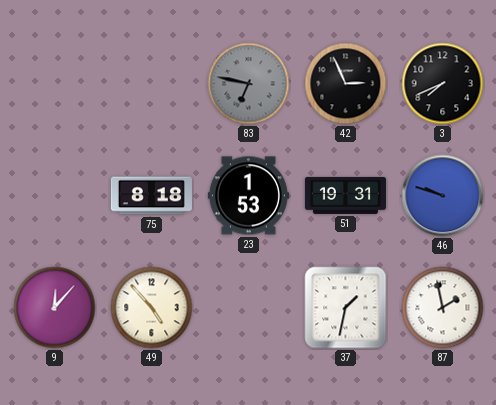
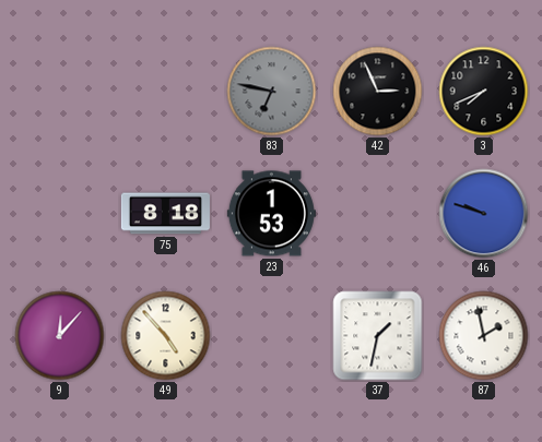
51: 19:31 -> none
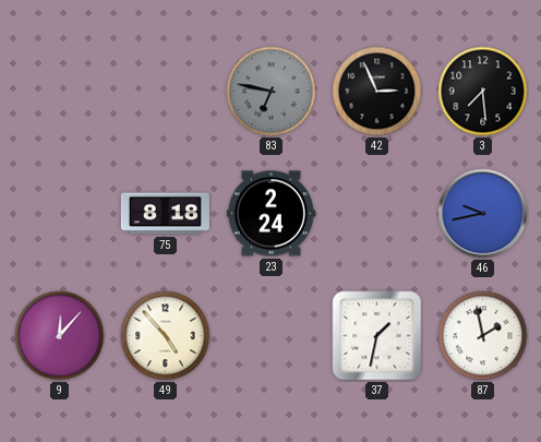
3: 7:41 -> 7:29
23: 1:53 -> 2:24
46: 9:48 -> 9:43
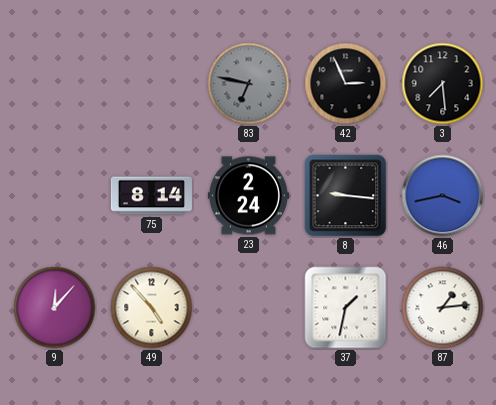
75: 8:18 -> 8:14
8: none -> 9:16
46: 9:43 -> 3:43
87: 1:58 -> 1:14
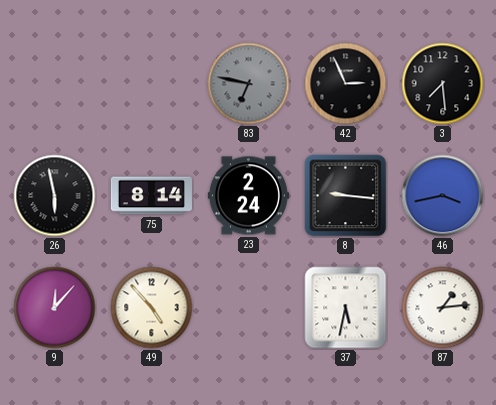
26: none -> 5:58
37: 1:32 -> 5:32
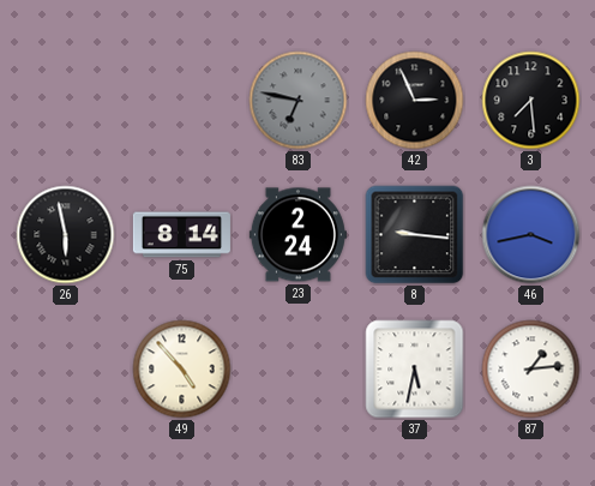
9: 12:07 -> none
